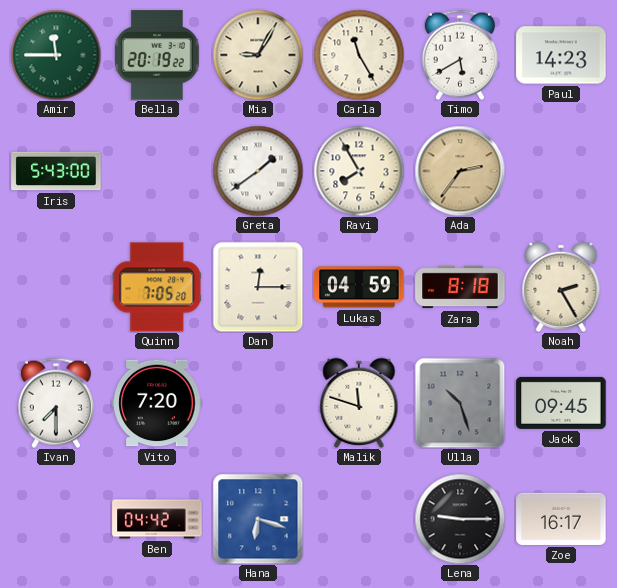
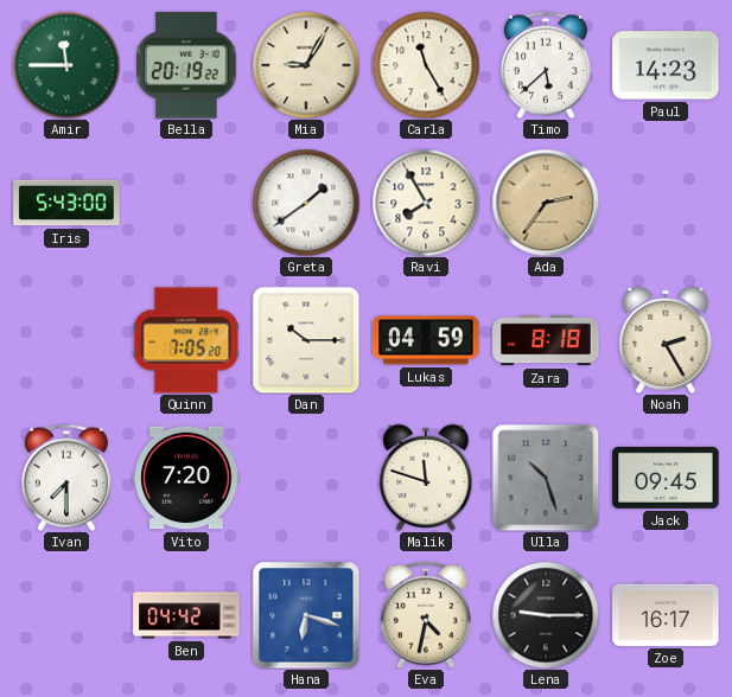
Timo: 5:40 -> 5:38
Dan: 12:15 -> 10:15
Eva: none -> 4:32
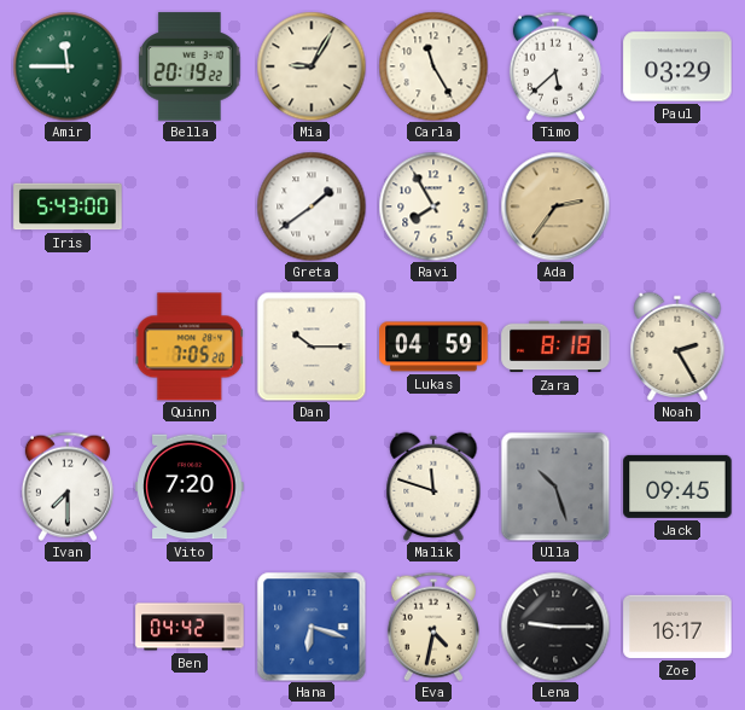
Paul: 14:23 -> 03:29
